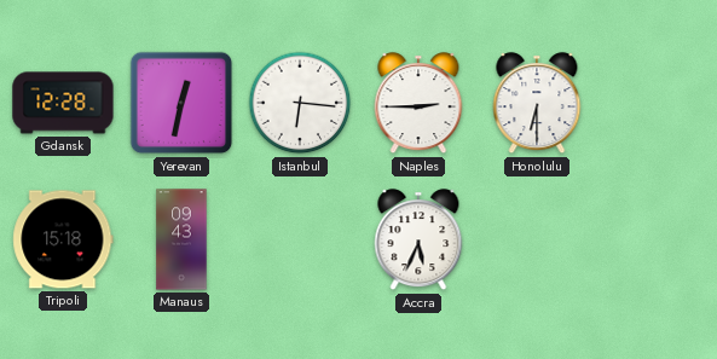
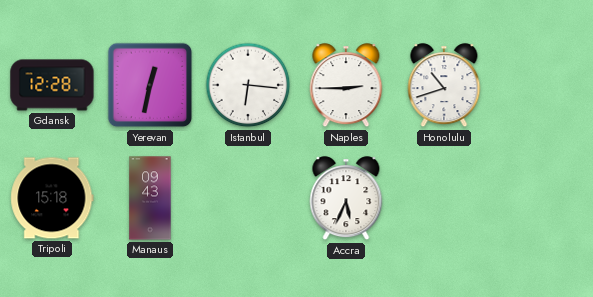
Honolulu: 6:30 -> 10:42
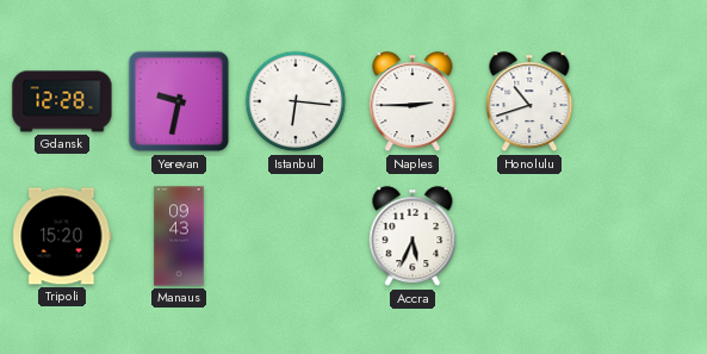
Yerevan: 12:32 -> 9:32
Tripoli: 15:18 -> 15:20
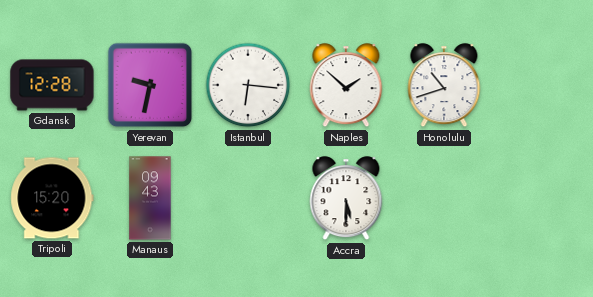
Naples: 2:45 -> 1:52
Accra: 5:34 -> 5:30
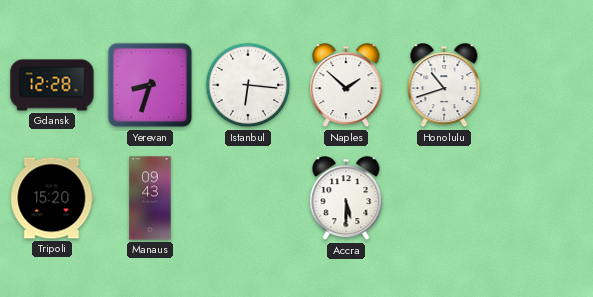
Yerevan: 9:32 -> 8:33
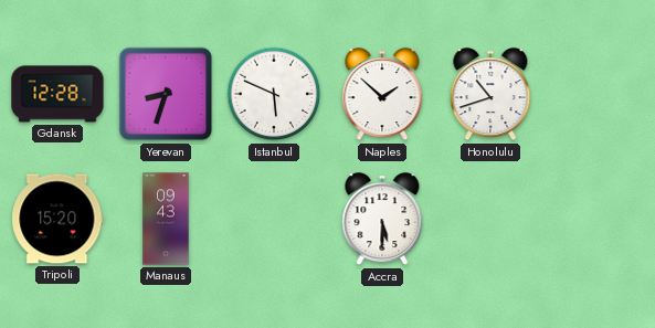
Istanbul: 6:16 -> 5:49
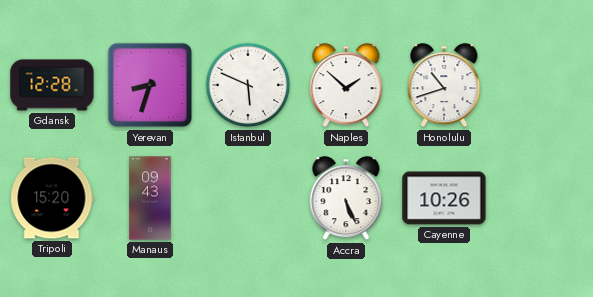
Accra: 5:30 -> 5:26
Cayenne: none -> 10:26
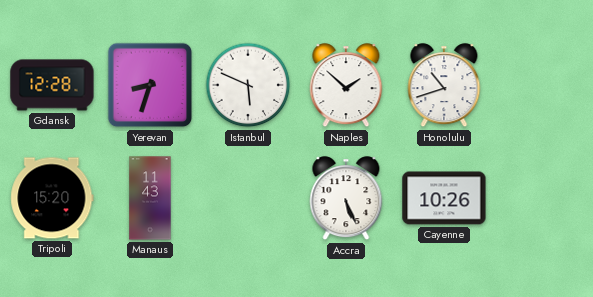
Manaus: 09:43 -> 11:43
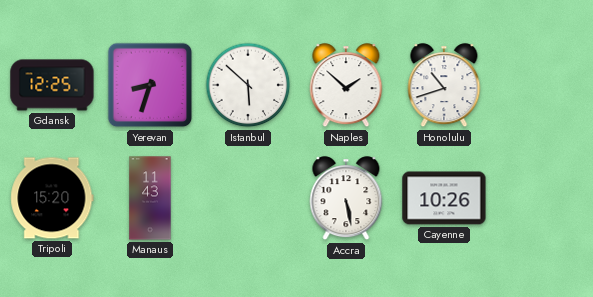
Gdansk: 12:28 -> 12:25
Istanbul: 5:49 -> 5:52
Accra: 5:26 -> 5:28
